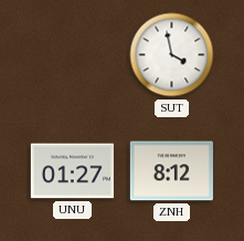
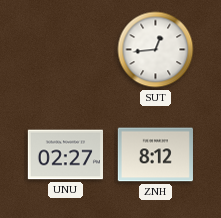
SUT: 3:58 -> 12:44
UNU: 01:27 -> 02:27
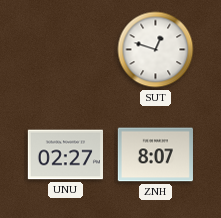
SUT: 12:44 -> 12:48
ZNH: 8:12 -> 8:07
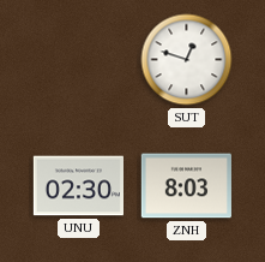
UNU: 02:27 -> 02:30
ZNH: 8:07 -> 8:03
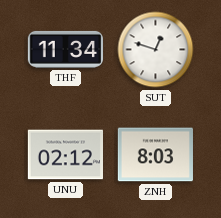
THF: none -> 11:34
UNU: 02:30 -> 02:12
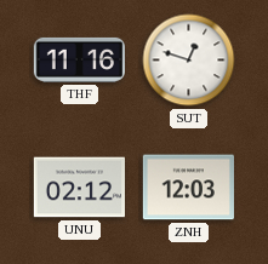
THF: 11:34 -> 11:16
ZNH: 8:03 -> 12:03
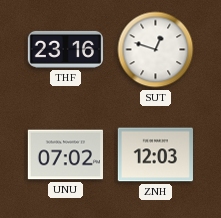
THF: 11:16 -> 23:16
UNU: 02:12 -> 07:02
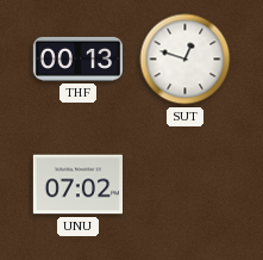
THF: 23:16 -> 00:13
ZNH: 12:03 -> none
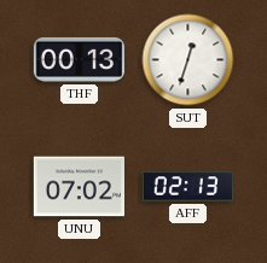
SUT: 12:48 -> 12:33
AFF: none -> 02:13
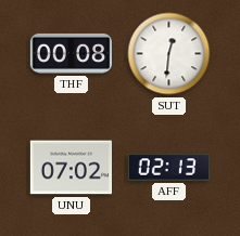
THF: 00:13 -> 00:08
SUT: 12:33 -> 12:31
